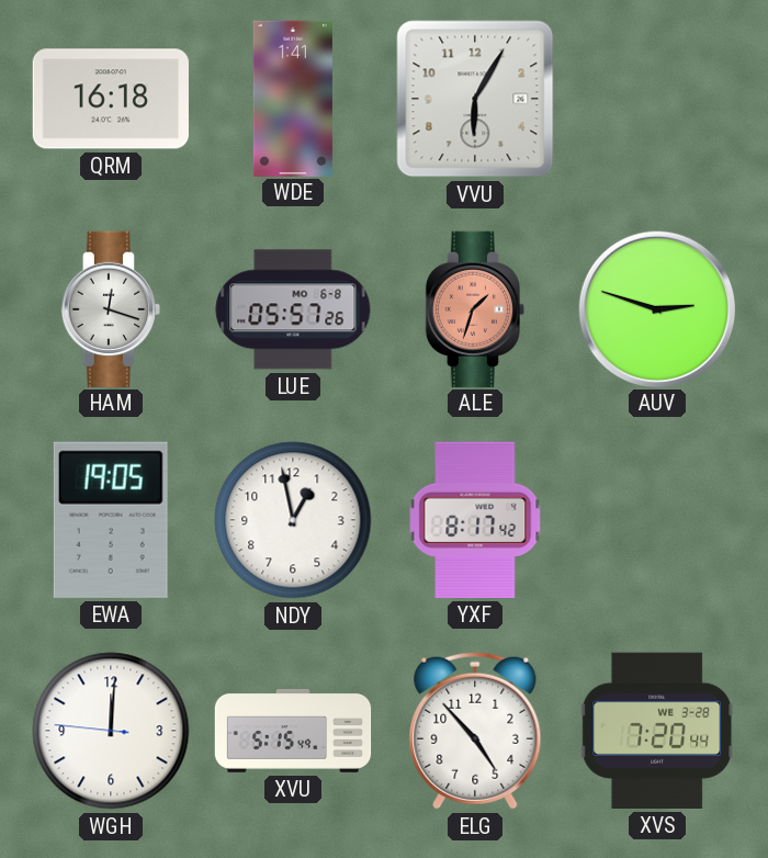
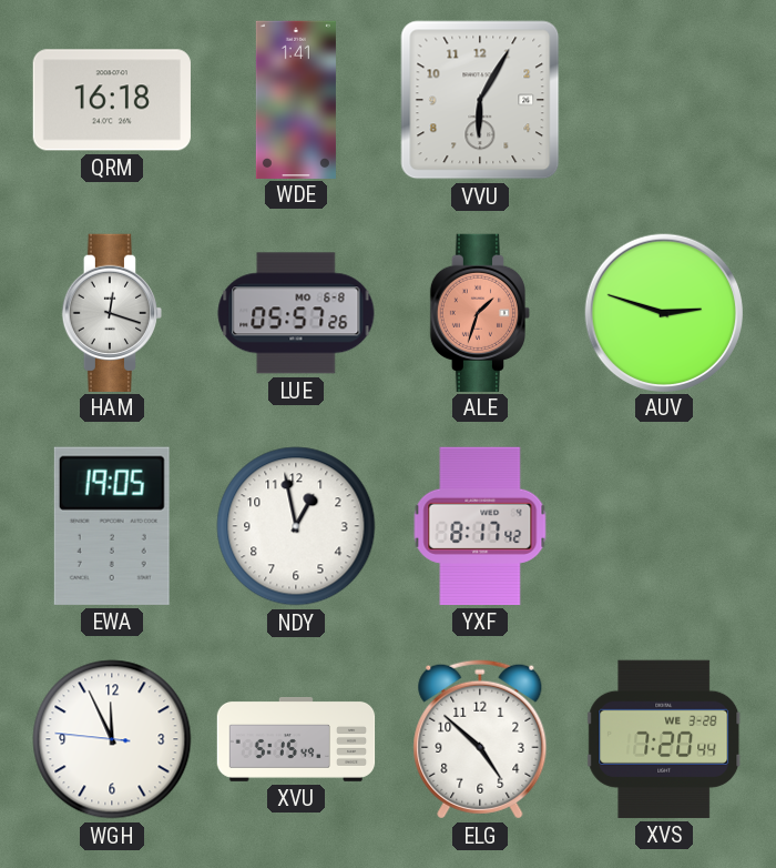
WGH: 12:00 -> 11:55
ELG: 4:53 -> 4:52
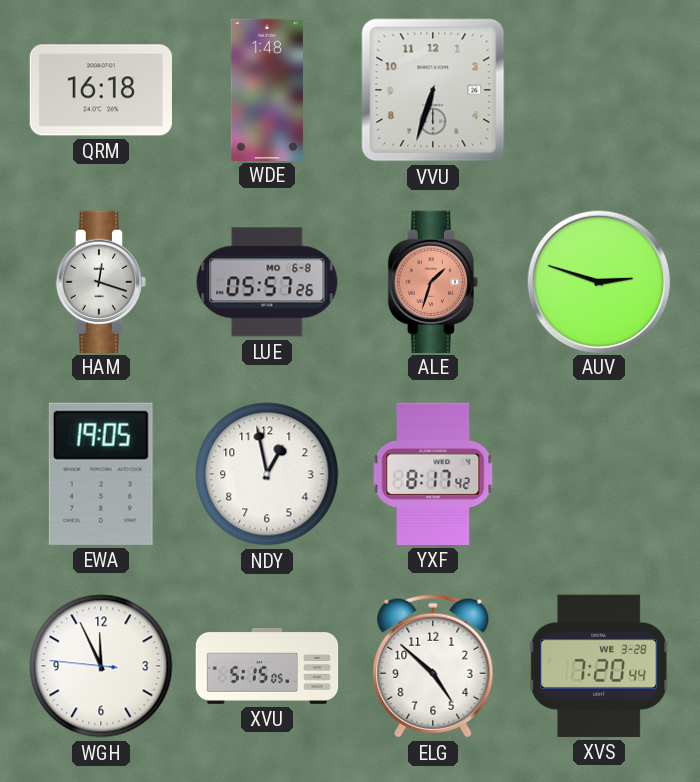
WDE: 1:41 -> 1:48
VVU: 6:05 -> 6:33
XVU: 5:15:49 -> 5:15:05
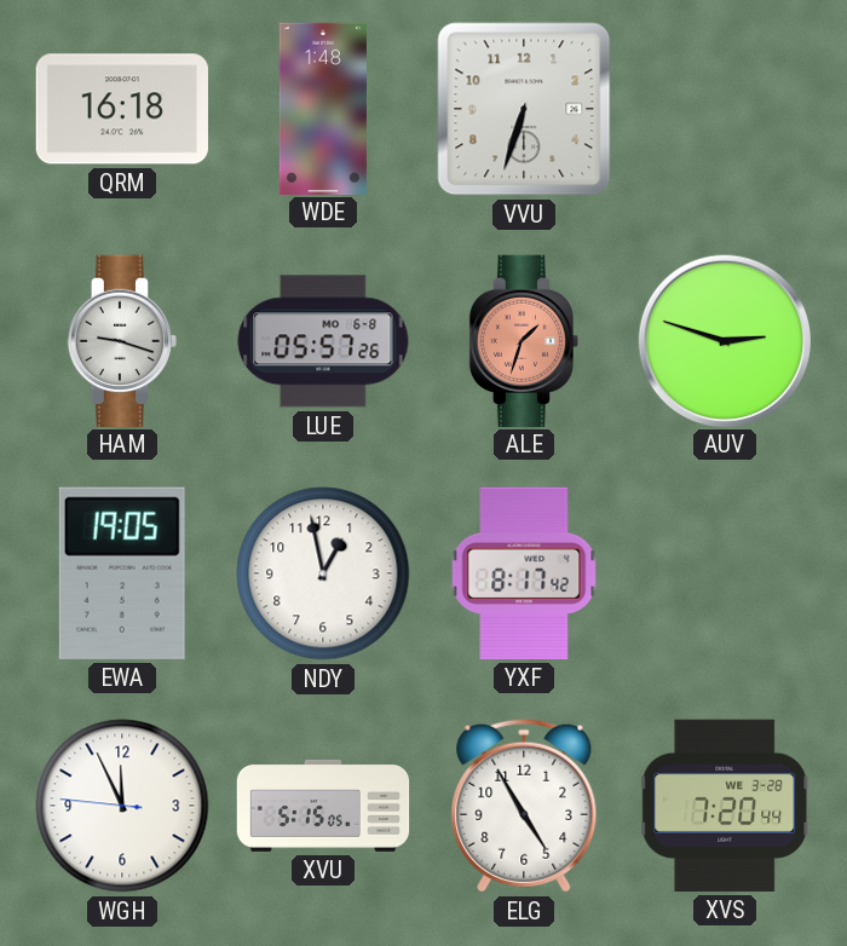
HAM: 12:18 -> 9:18
ELG: 4:52 -> 4:55
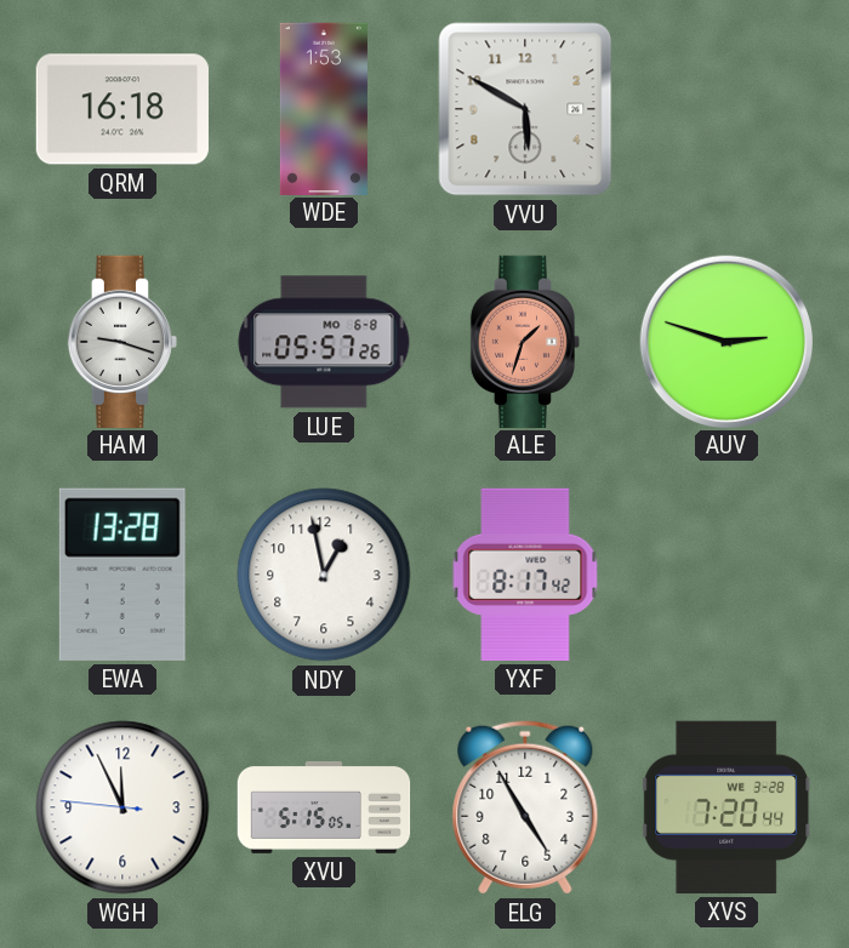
WDE: 1:48 -> 1:53
VVU: 6:33 -> 5:50
EWA: 19:05 -> 13:28
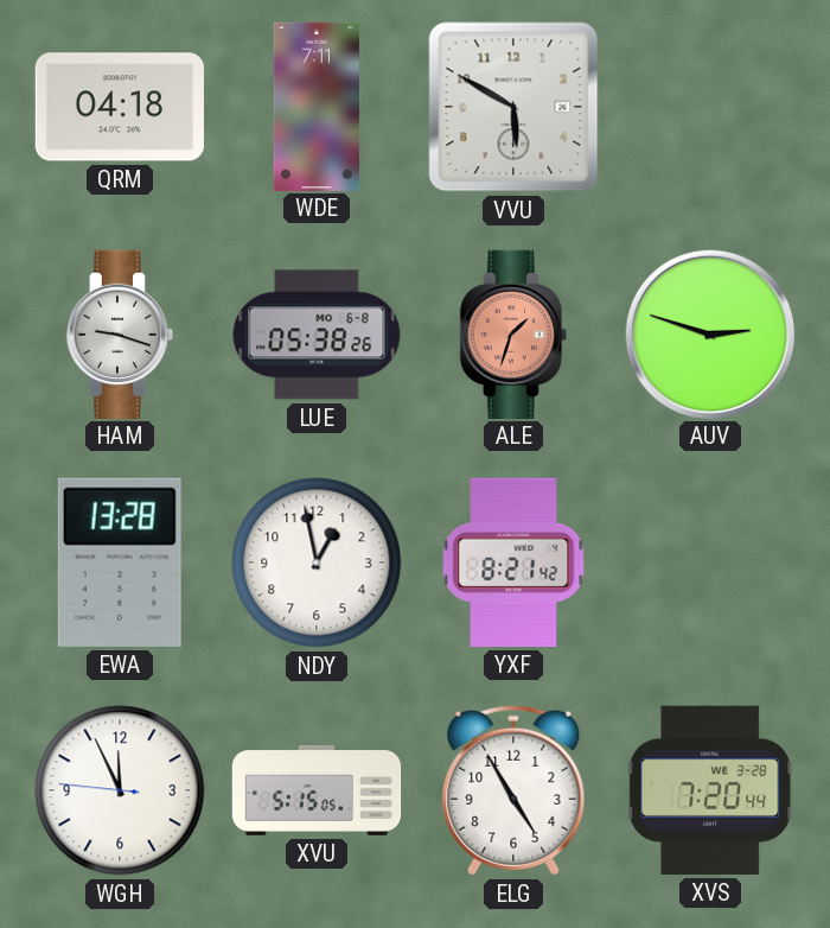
QRM: 16:18 -> 04:18
WDE: 1:53 -> 7:11
LUE: 05:57 -> 05:38
YXF: 8:17 -> 8:21
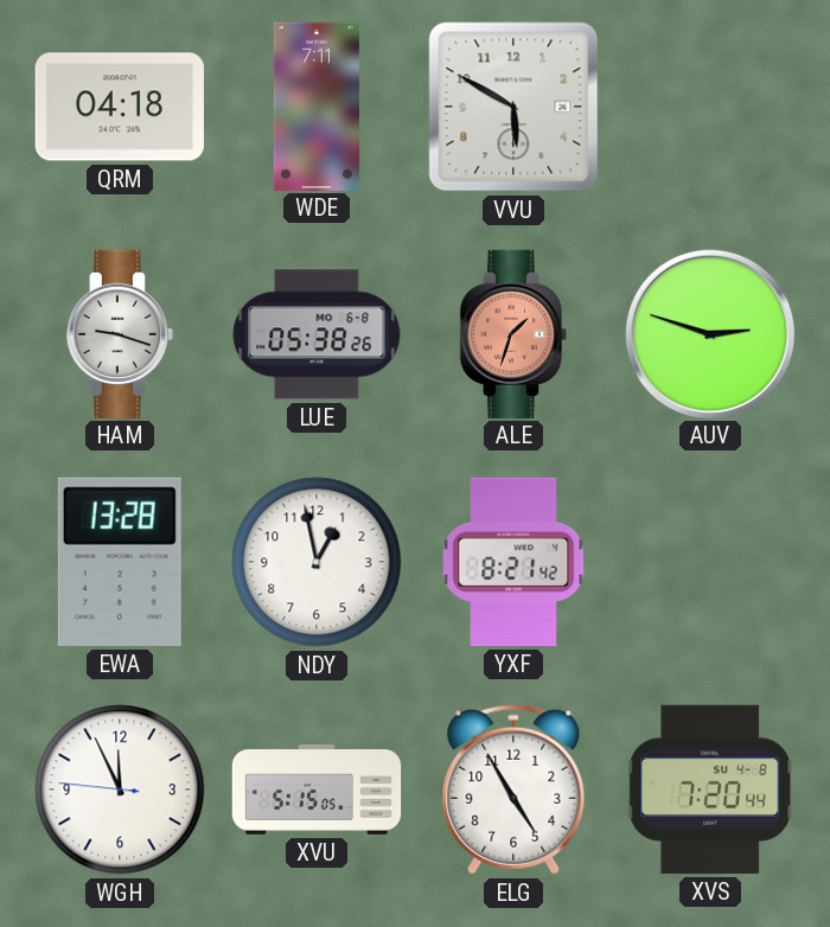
XVS date: WE 3-28 -> SU 4-8
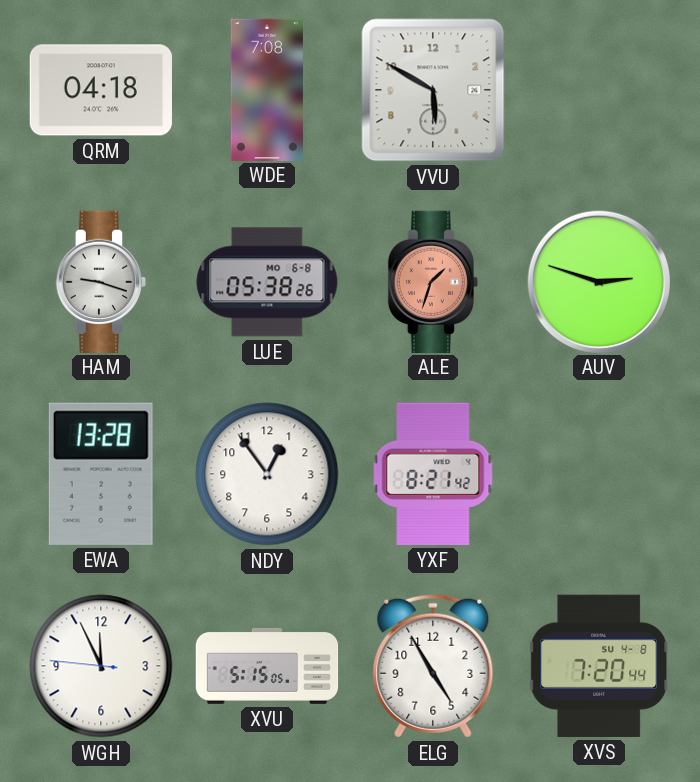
WDE: 7:11 -> 7:08
NDY: 12:58 -> 12:54
